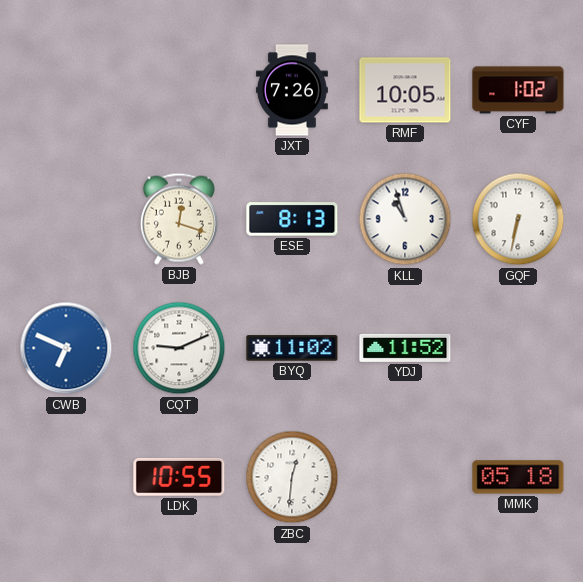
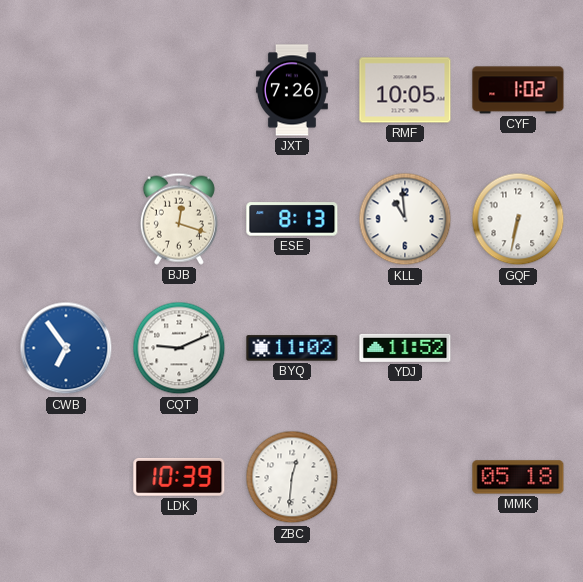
KLL: 10:57 -> 10:59
CWB: 6:49 -> 6:54
LDK: 10:55 -> 10:39
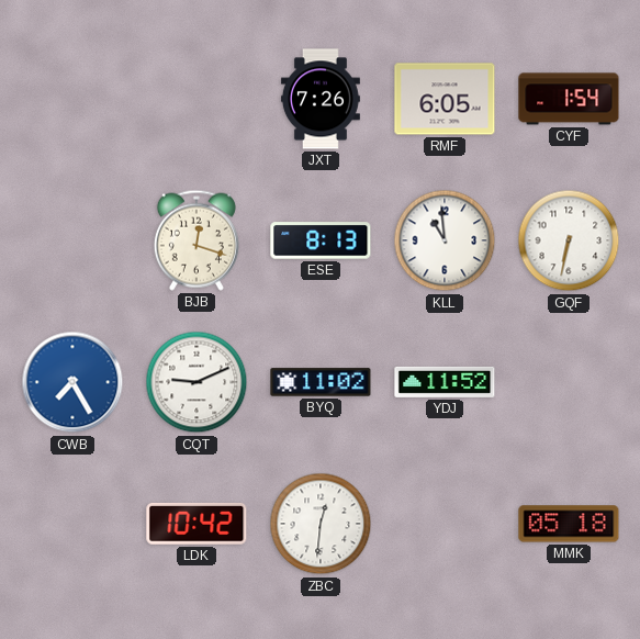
RMF: 10:05 -> 6:05
CYF: 1:02 -> 1:54
CWB: 6:54 -> 7:25
LDK: 10:39 -> 10:42
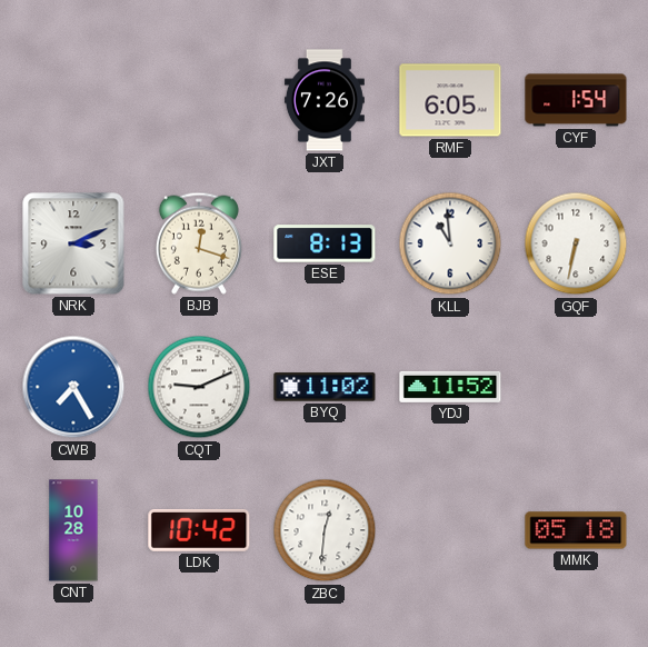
NRK: none -> 3:11
CNT: none -> 10:28
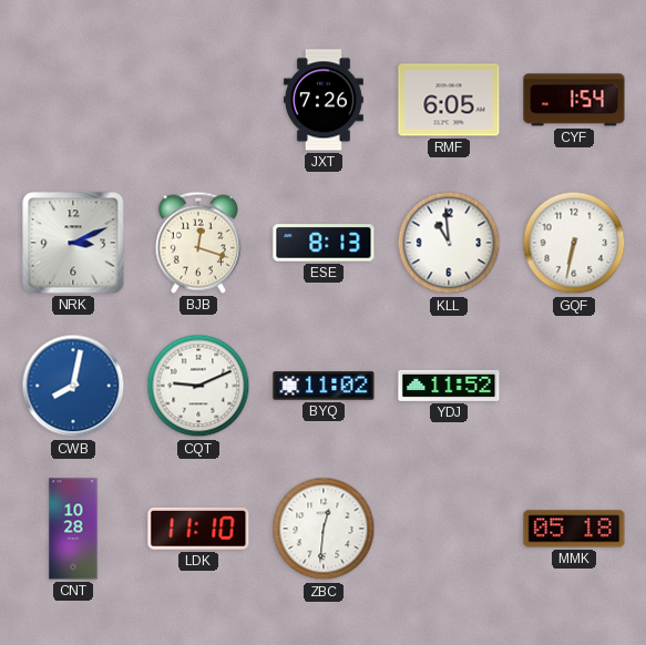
CWB: 7:25 -> 8:02
LDK: 10:42 -> 11:10
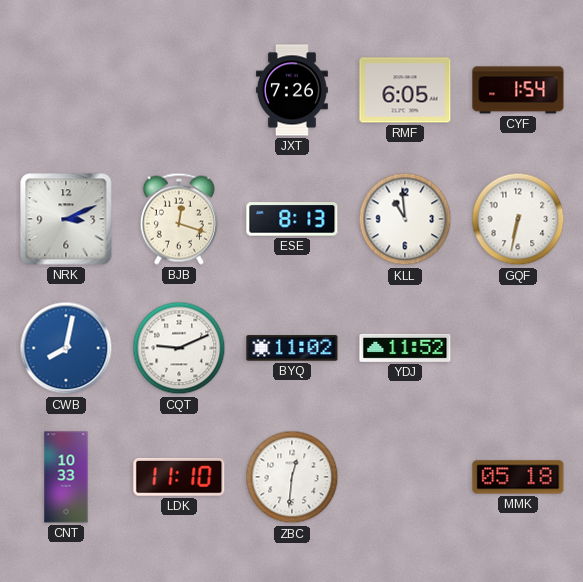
CNT: 10:28 -> 10:33
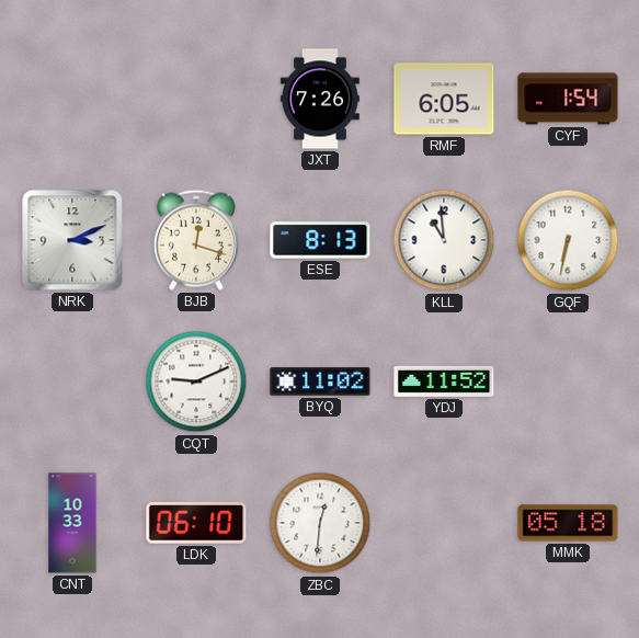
CWB: 8:02 -> none
LDK: 11:10 -> 06:10
